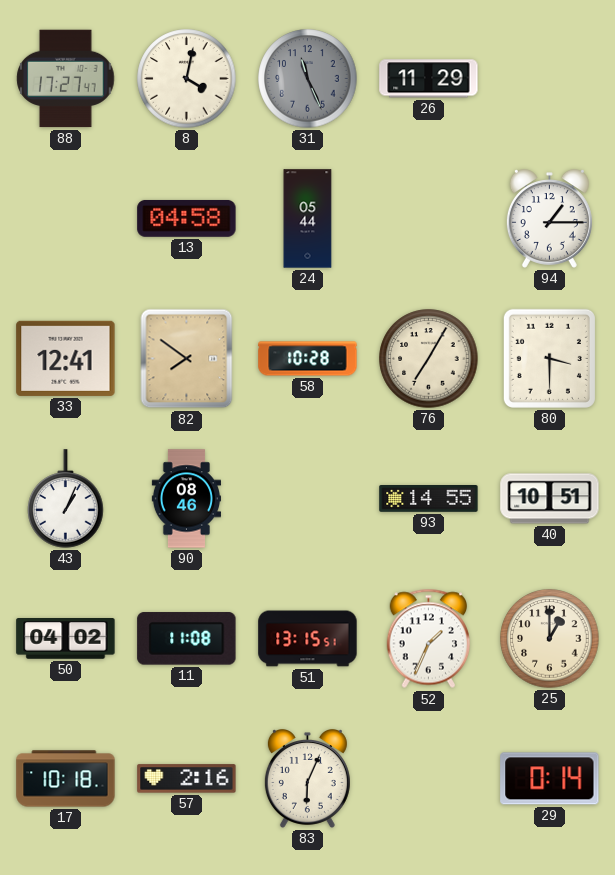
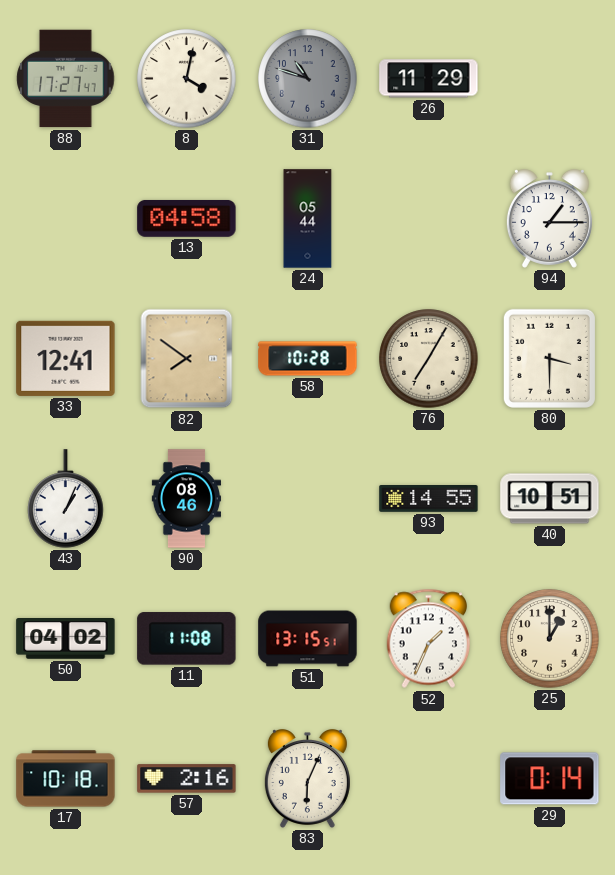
31: 11:26 -> 10:48
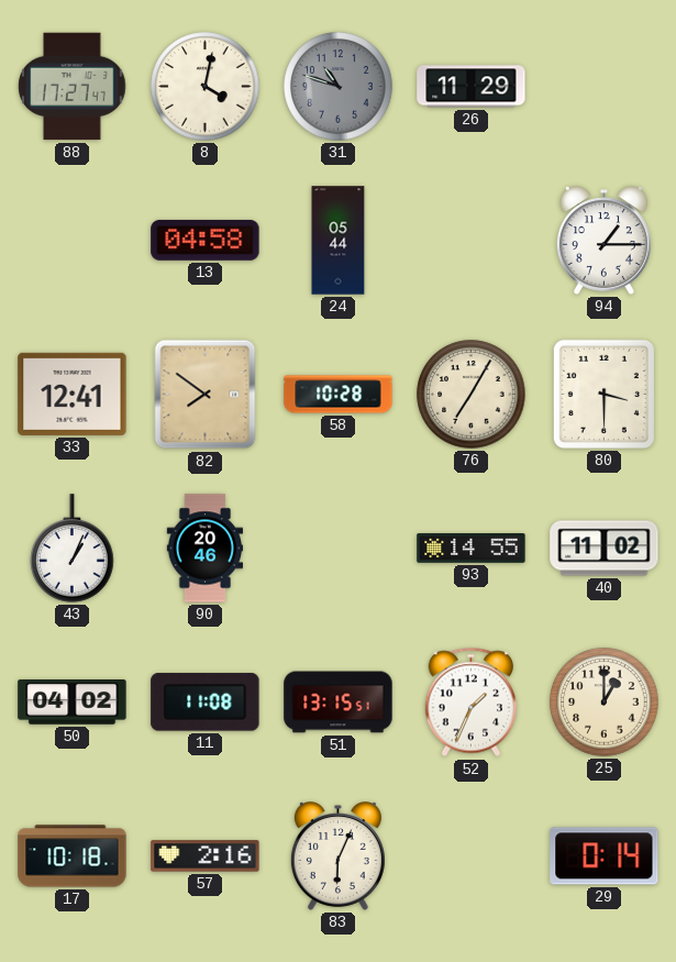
90: 08:46 -> 20:46
40: 10:51 -> 11:02
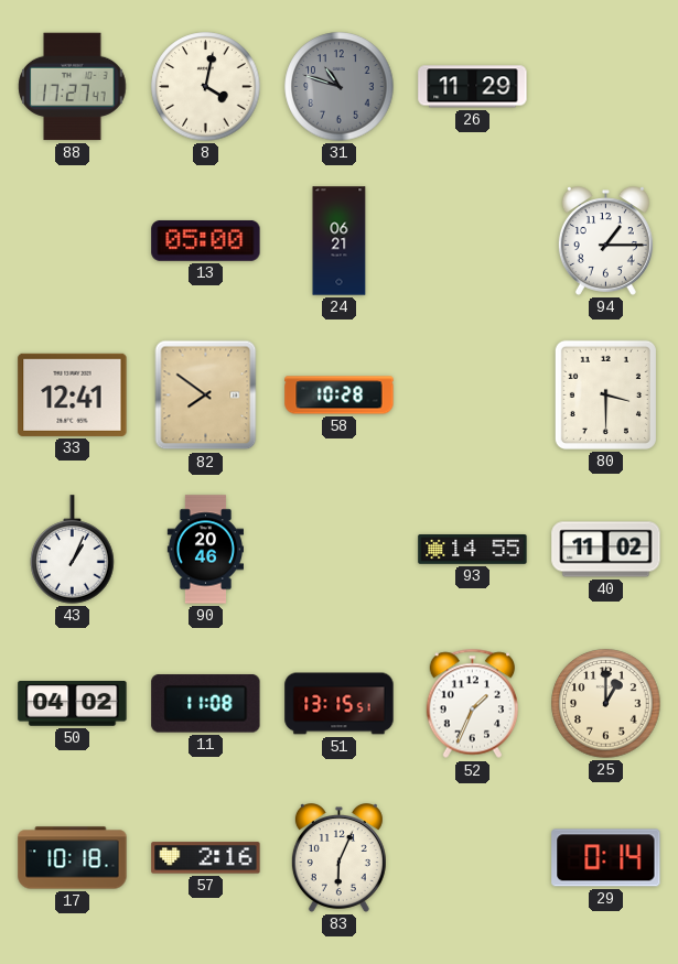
13: 04:58 -> 05:00
24: 05:44 -> 06:21
76: 7:05 -> none
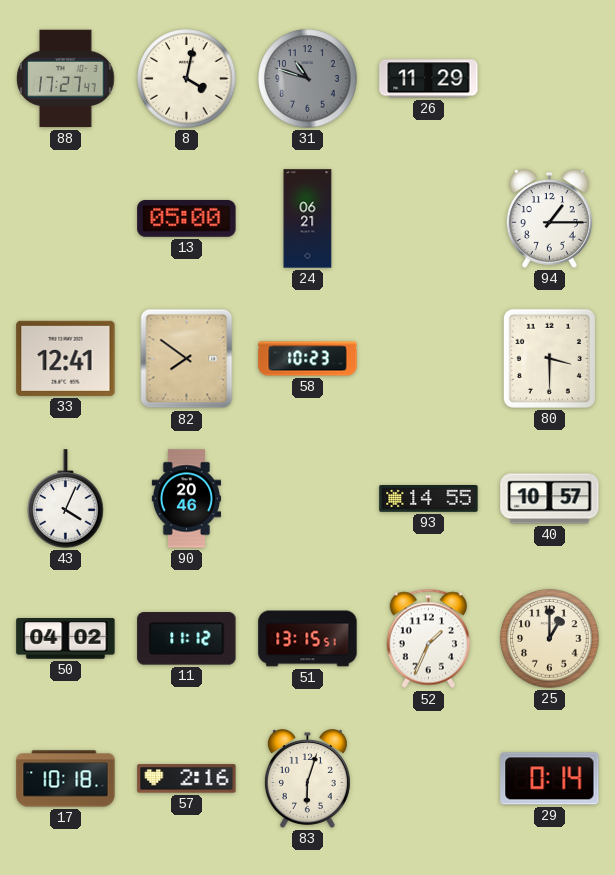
58: 10:28 -> 10:23
43: 1:04 -> 4:04
40: 11:02 -> 10:57
11: 11:08 -> 11:12
83: 6:04 -> 6:03
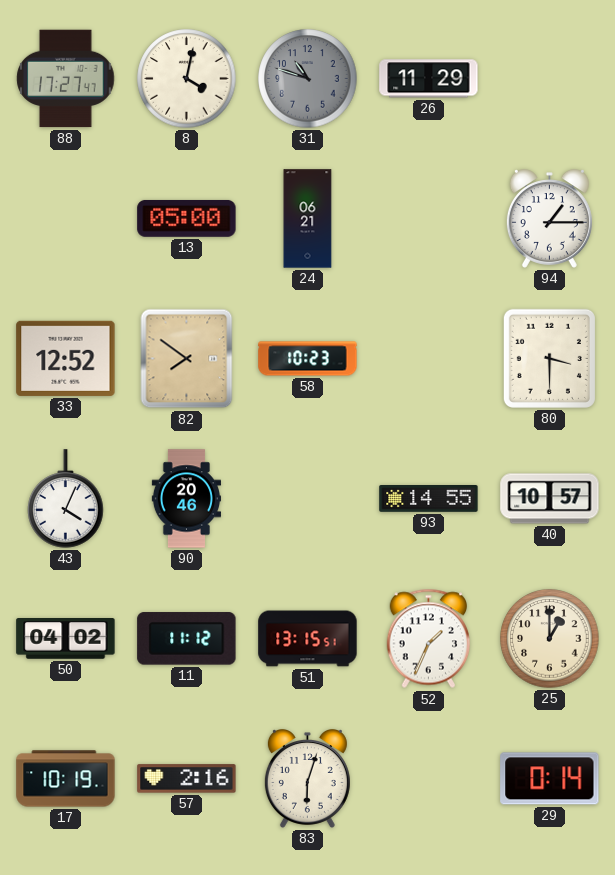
33: 12:41 -> 12:52
17: 10:18 -> 10:19
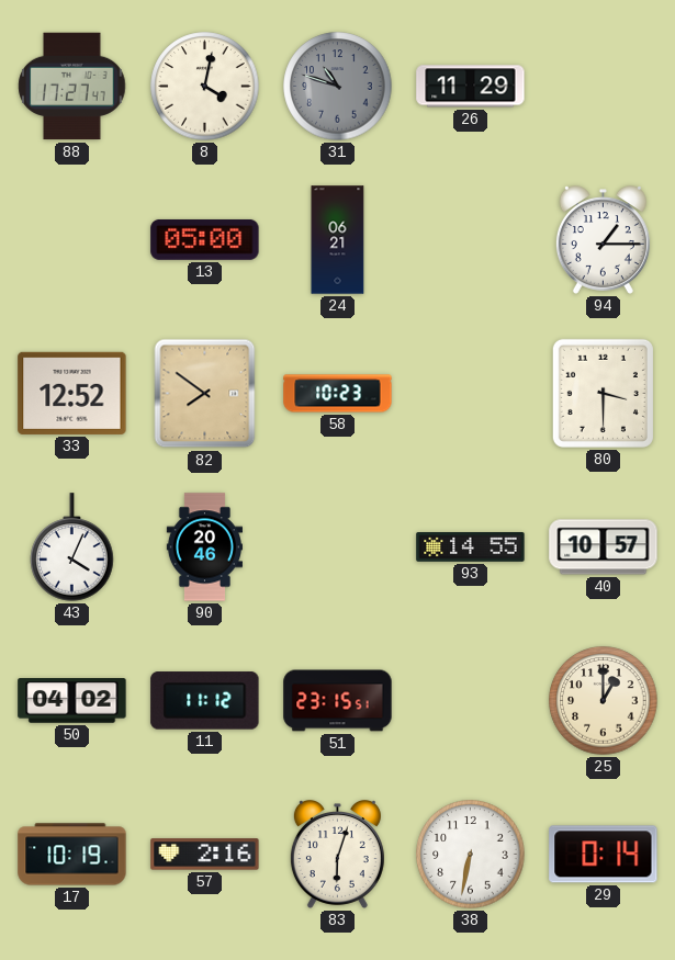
51: 13:15 -> 23:15
52: 1:34 -> none
38: none -> 6:32
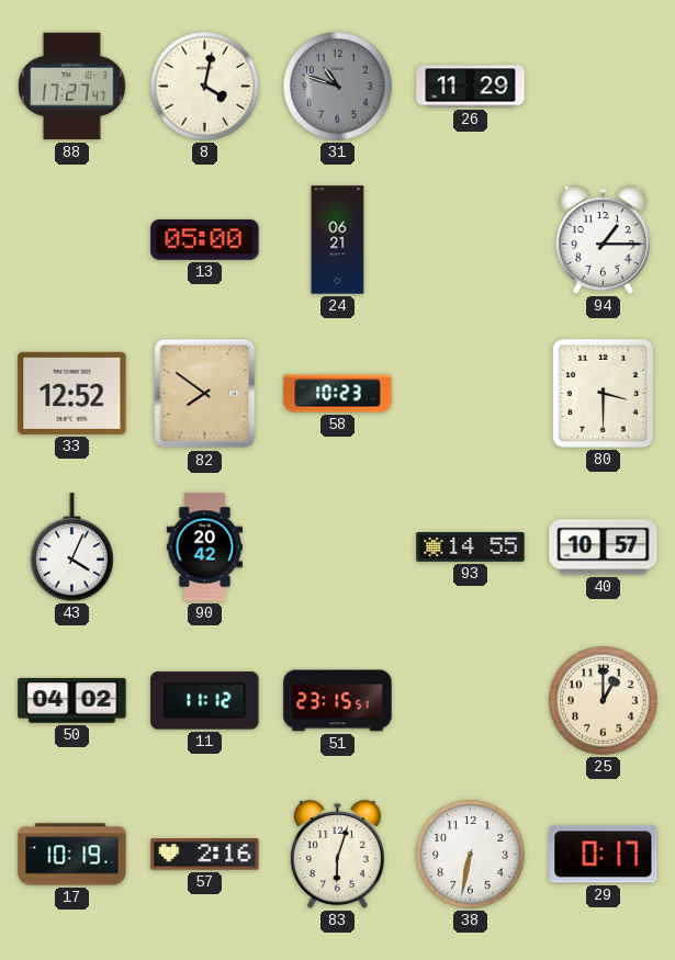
90: 20:46 -> 20:42
29: 0:14 -> 0:17
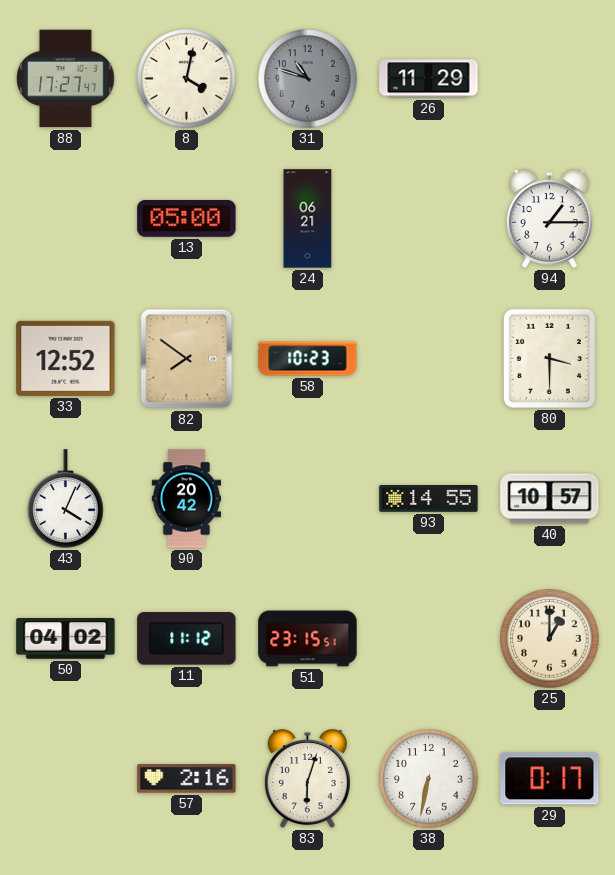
17: 10:19 -> none
